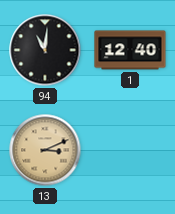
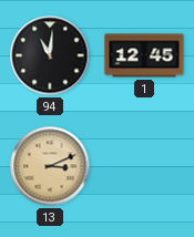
1: 12:40 -> 12:45
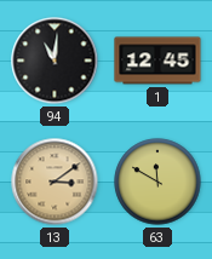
13: 3:11 -> 3:09
63: none -> 11:50
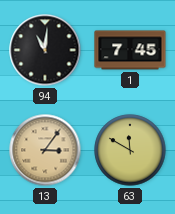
1: 12:45 -> 7:45
13: 3:09 -> 3:06
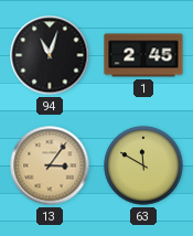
94: 11:01 -> 11:03
1: 7:45 -> 2:45
